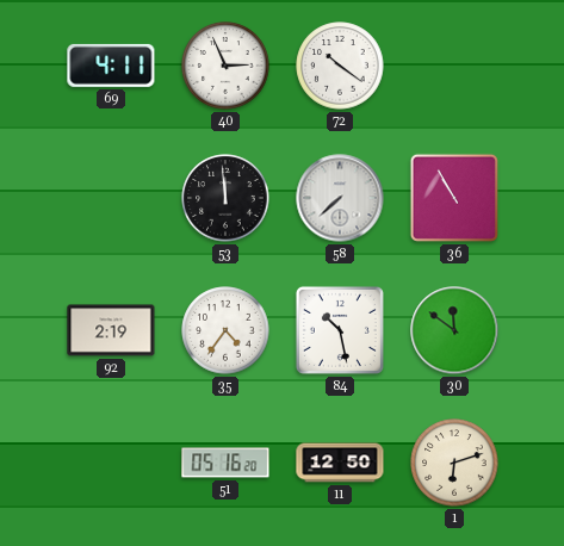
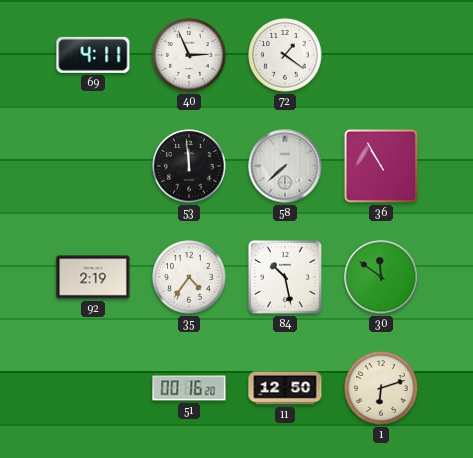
72: 10:21 -> 1:21
51: 05:16 -> 00:16
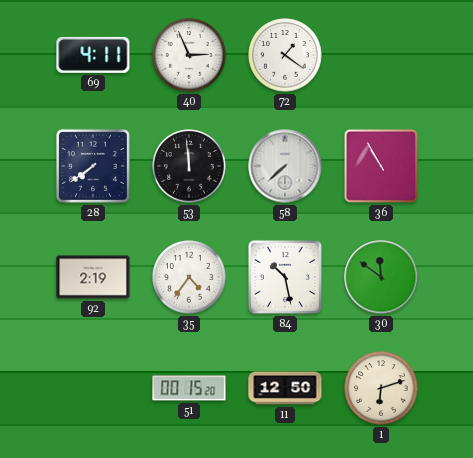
28: none -> 7:39
51: 00:16 -> 00:15
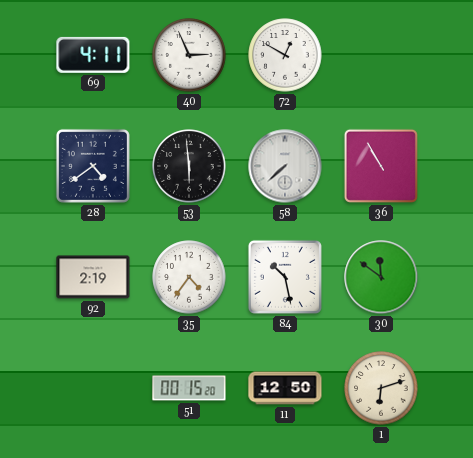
72: 1:21 -> 12:50
28: 7:39 -> 4:39
53: 11:59 -> 5:59
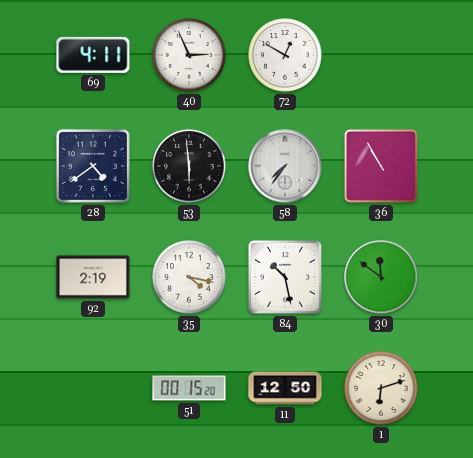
58: 7:38 -> 7:36
35: 4:36 -> 4:17
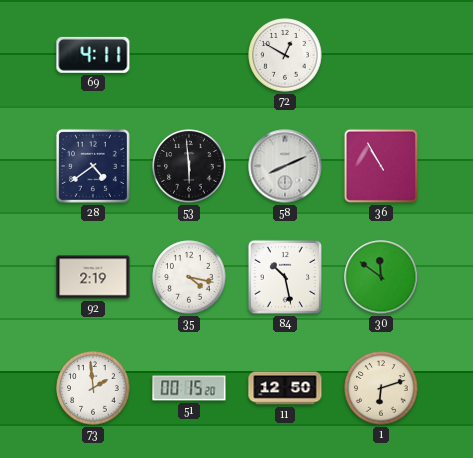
40: 2:56 -> none
58: 7:36 -> 8:11
73: none -> 1:59
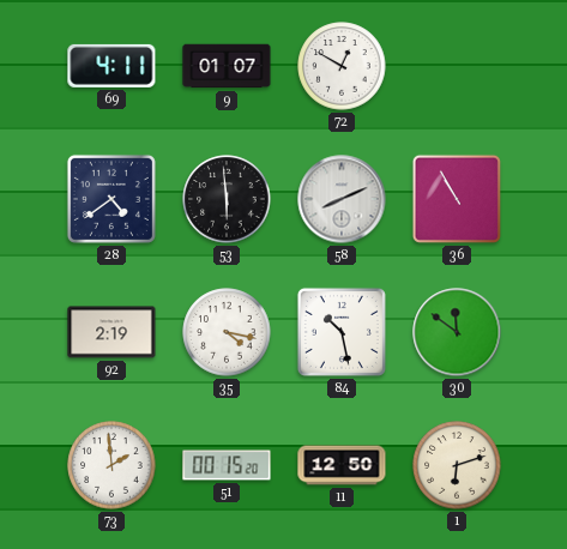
9: none -> 01:07
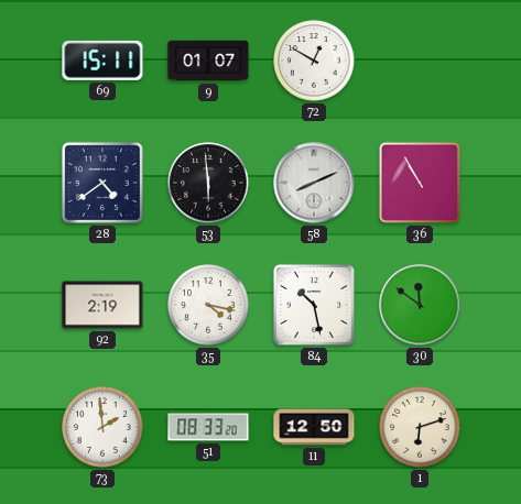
69: 4:11 -> 15:11
51: 00:15 -> 08:33
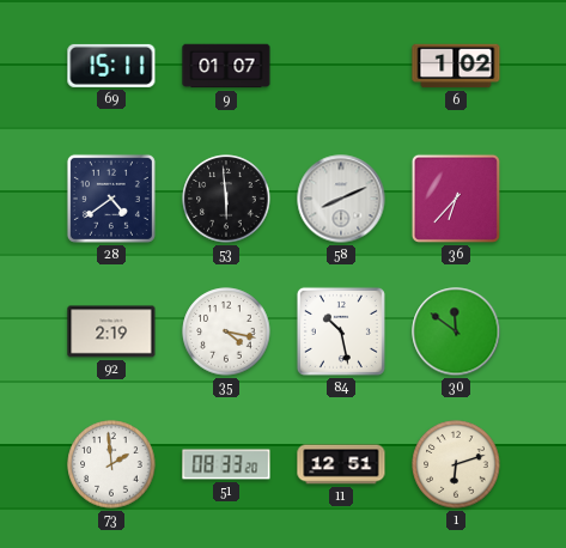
72: 12:50 -> none
6: none -> 1:02
36: 10:55 -> 6:37
11: 12:50 -> 12:51
